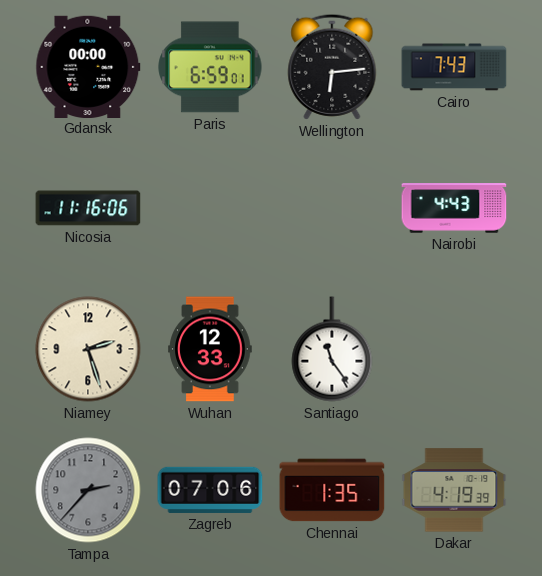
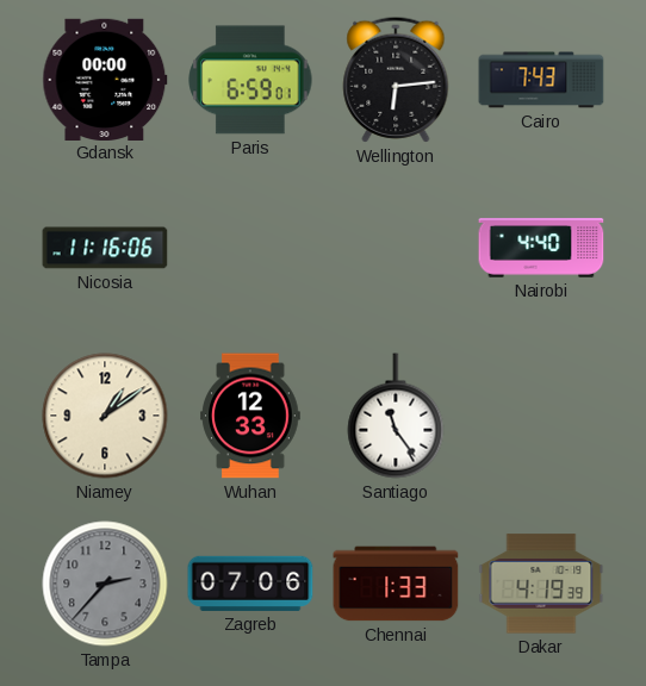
Nairobi: 4:43 -> 4:40
Niamey: 2:27 -> 1:09
Chennai: 1:35 -> 1:33
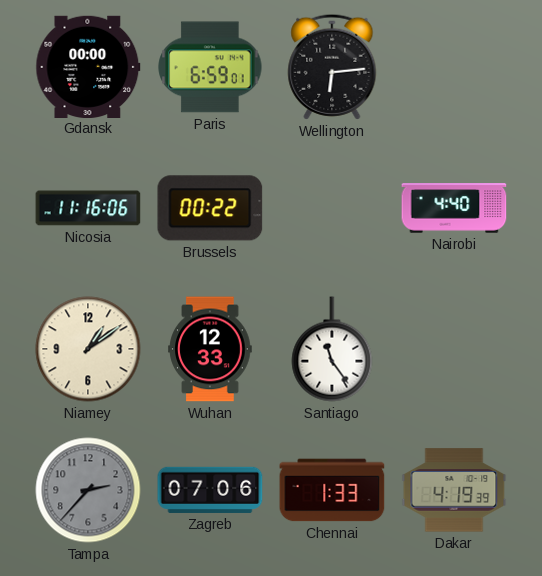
Cairo: 7:43 -> none
Brussels: none -> 00:22
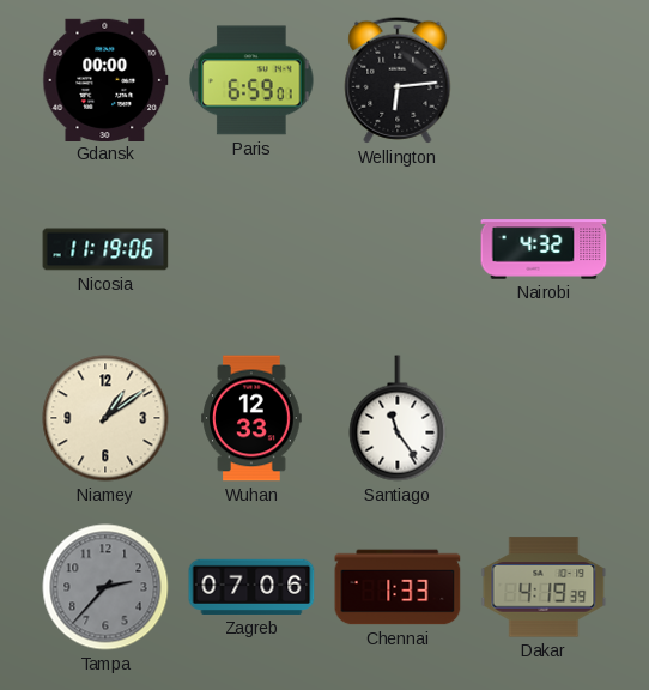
Nicosia: 11:16 -> 11:19
Brussels: 00:22 -> none
Nairobi: 4:40 -> 4:32
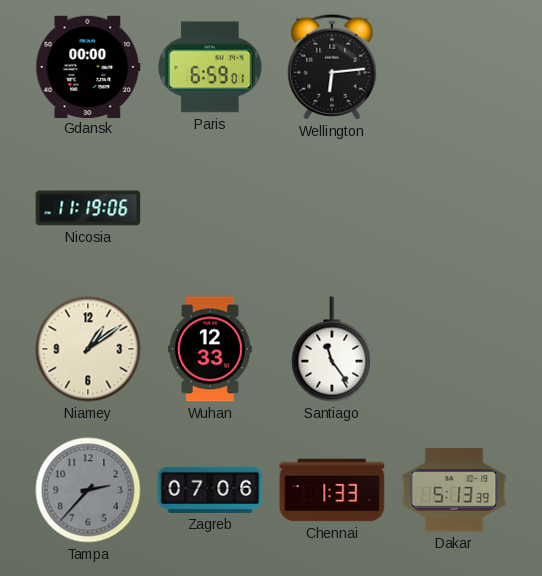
Nairobi: 4:32 -> none
Dakar: 4:19 -> 5:13
